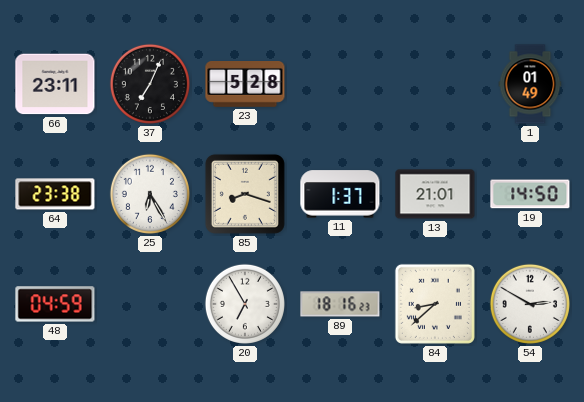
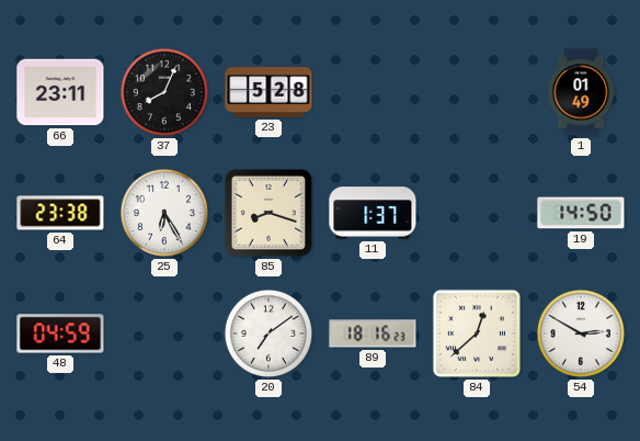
37: 7:04 -> 8:04
13: 21:01 -> none
20: 6:55 -> 7:09
84: 8:38 -> 12:38
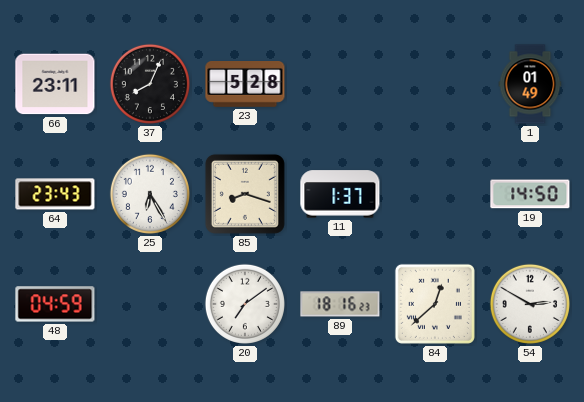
64: 23:38 -> 23:43
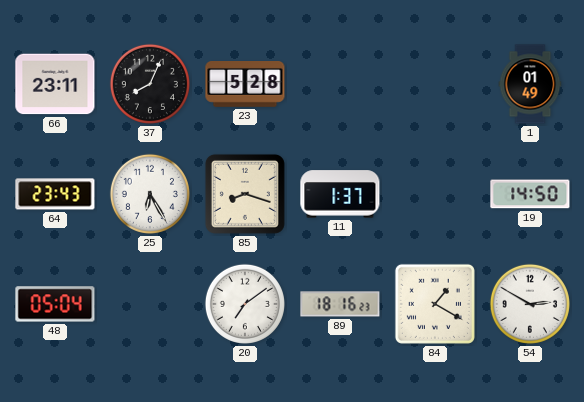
48: 04:59 -> 05:04
84: 12:38 -> 1:20
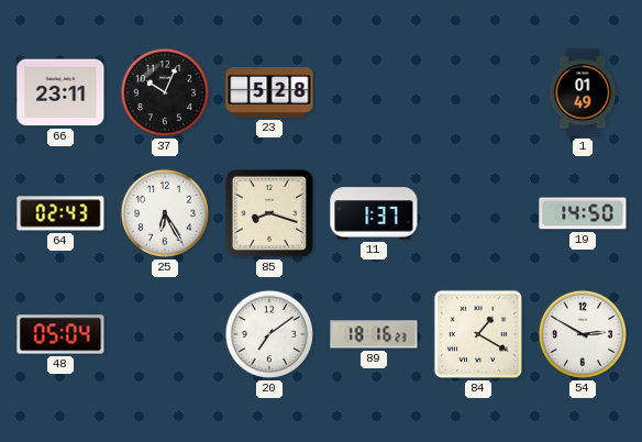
37: 8:04 -> 10:04
64: 23:43 -> 02:43
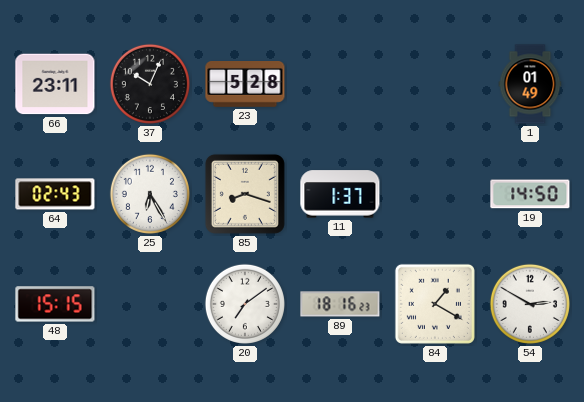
48: 05:04 -> 15:15
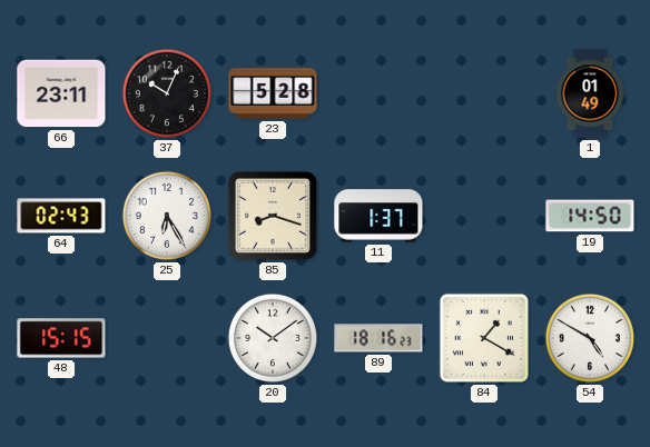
20: 7:09 -> 10:09
54: 2:50 -> 4:50
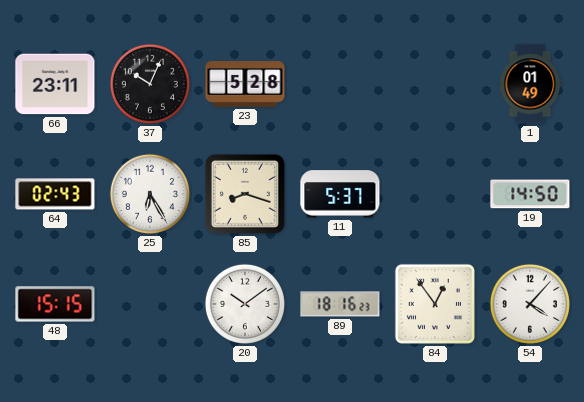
11: 1:37 -> 5:37
84: 1:20 -> 12:54
54: 4:50 -> 4:07
